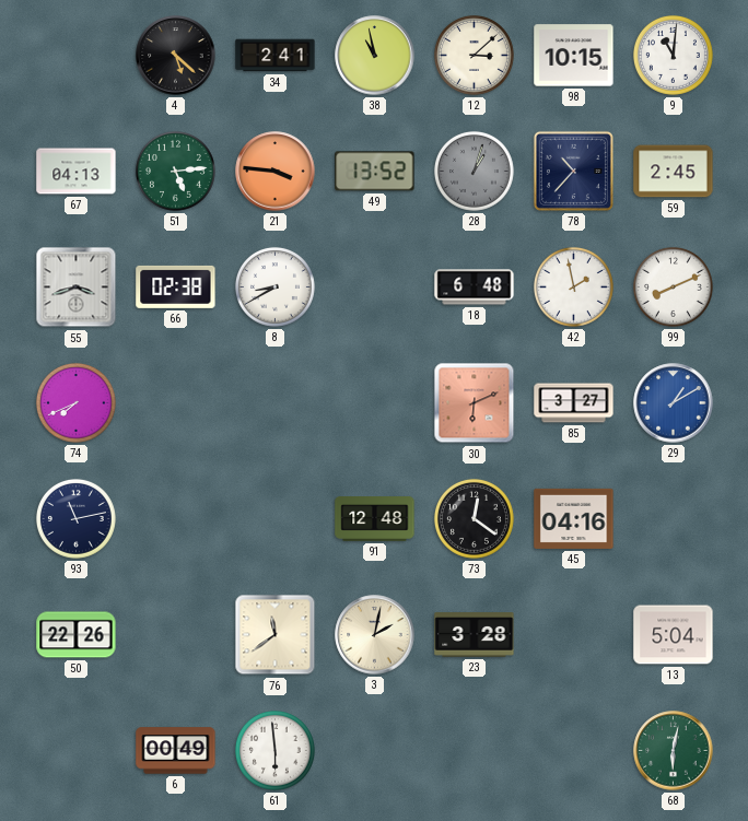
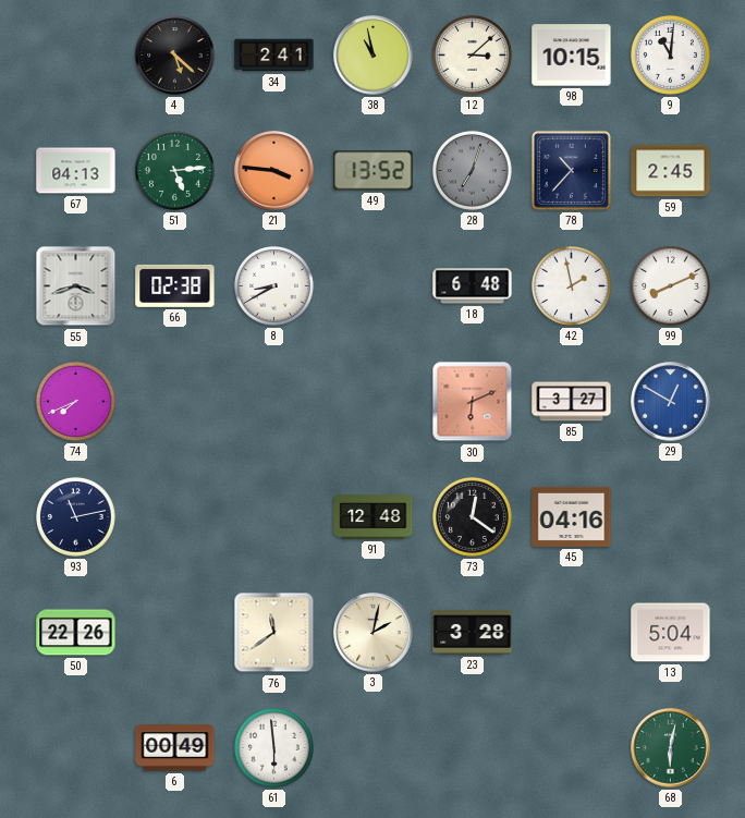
28: 1:03 -> 7:03
29: 1:10 -> 12:50
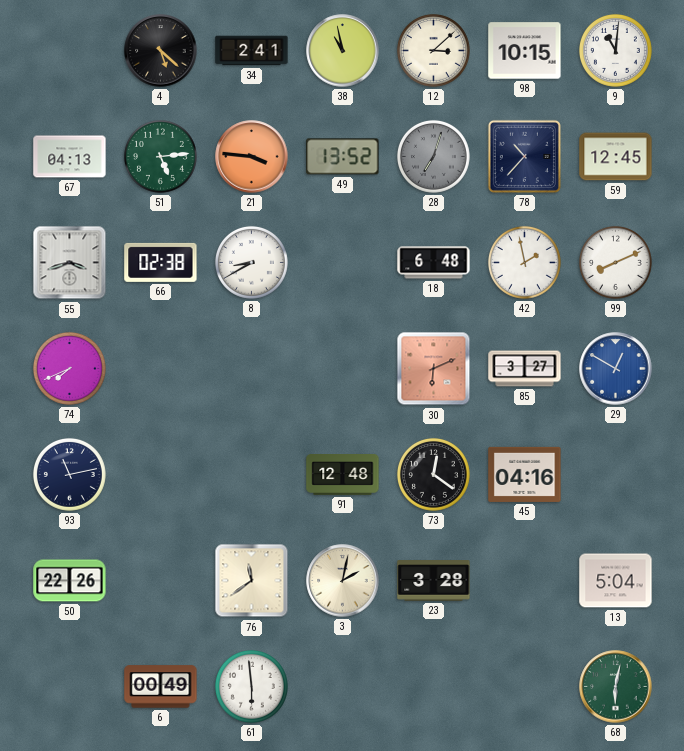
59: 2:45 -> 12:45
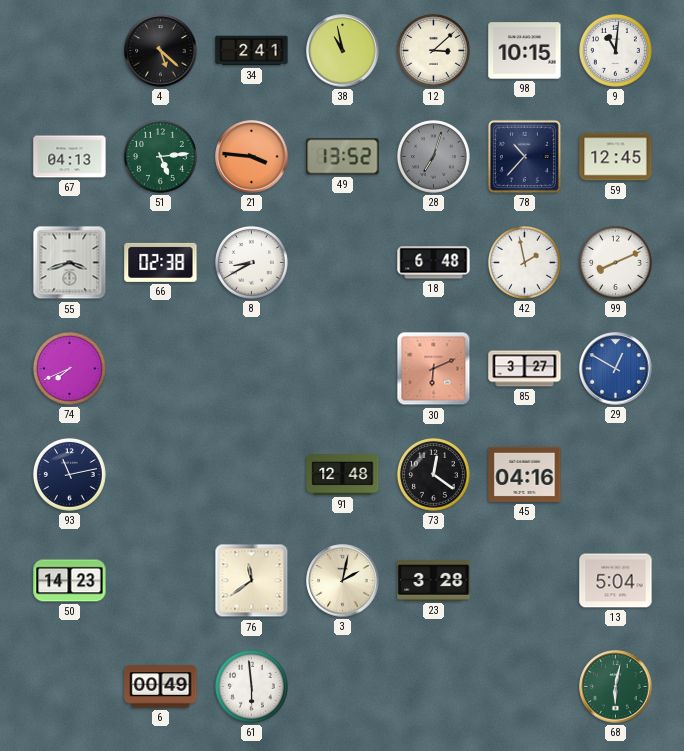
50: 22:26 -> 14:23
